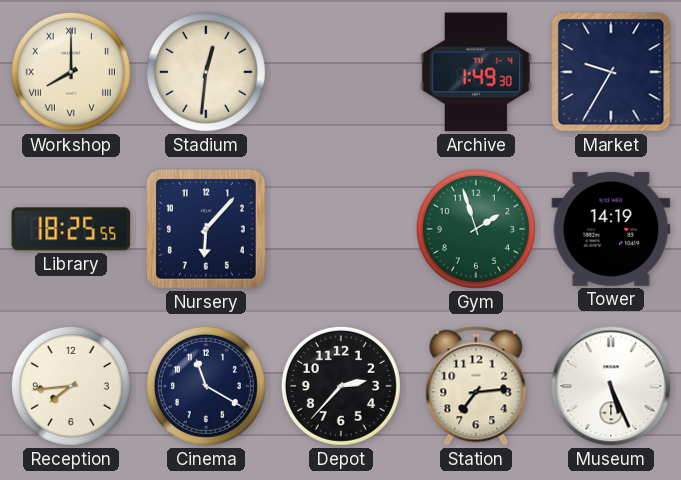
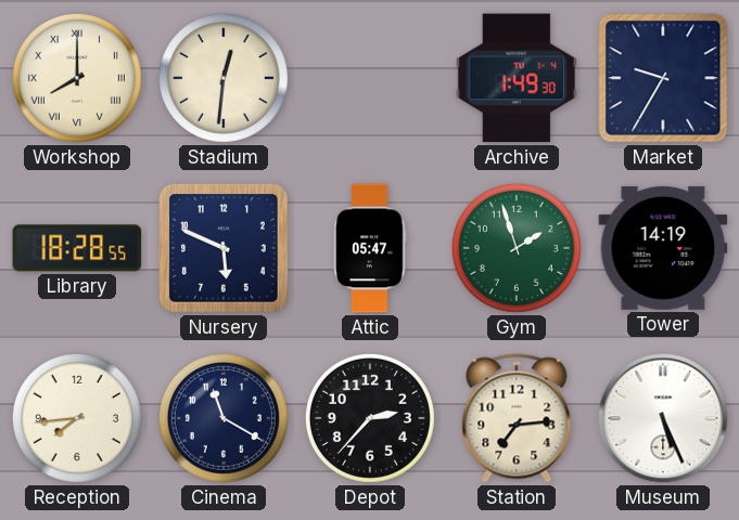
Library: 18:25 -> 18:28
Nursery: 6:07 -> 5:49
Attic: none -> 05:47
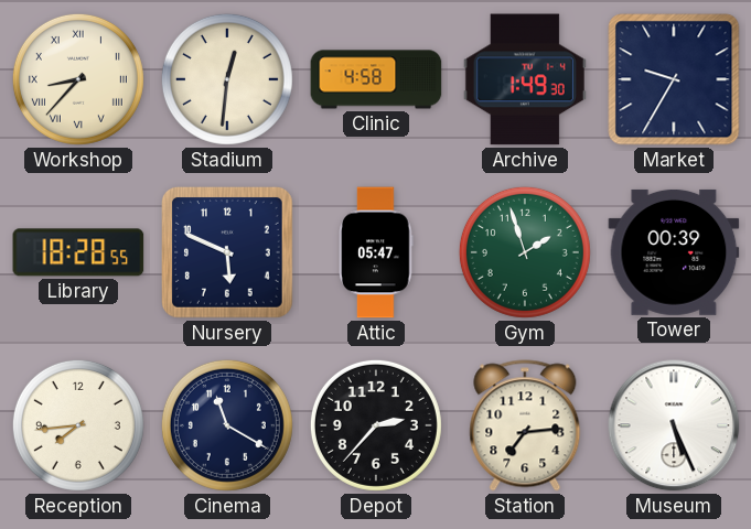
Workshop: 8:00 -> 8:37
Clinic: none -> 4:58
Tower: 14:19 -> 00:39
